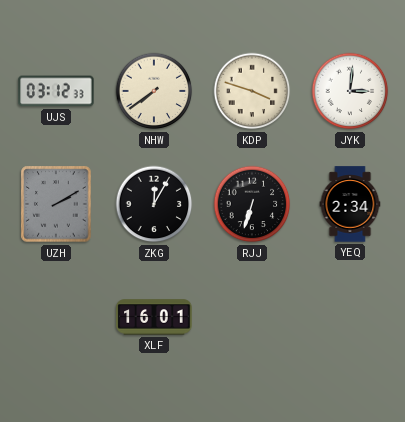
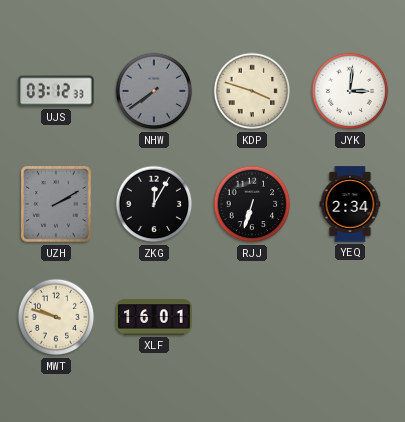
NHW dial: cream -> grey
MWT: none -> 9:48
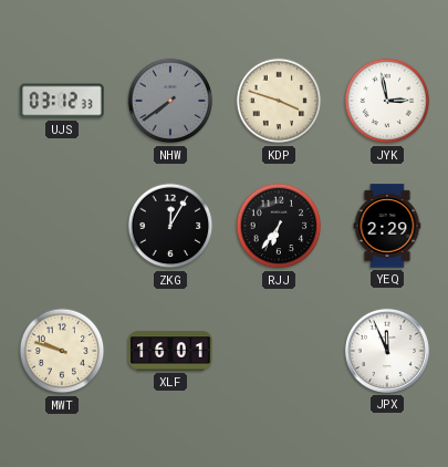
JYK: 3:01 -> 2:58
UZH: 2:10 -> none
RJJ: 6:33 -> 6:36
YEQ: 2:34 -> 2:29
JPX: none -> 11:56
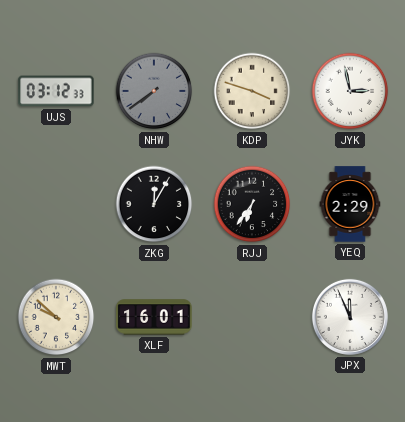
MWT: 9:48 -> 9:52
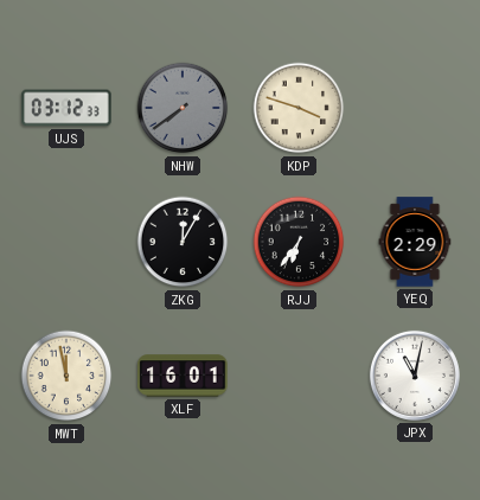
JYK: 2:58 -> none
MWT: 9:52 -> 11:58
JPX: 11:56 -> 11:02
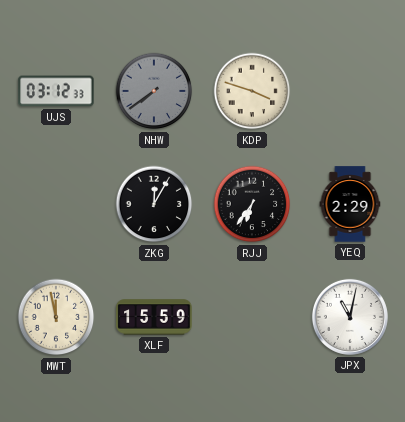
XLF: 16:01 -> 15:59
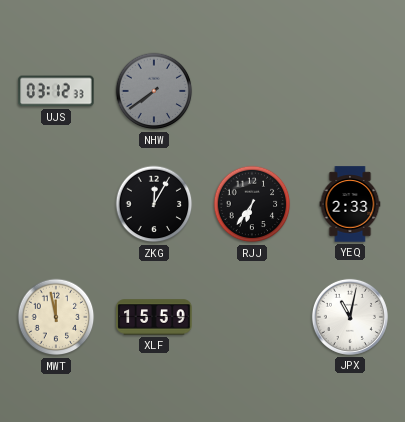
KDP: 3:48 -> none
YEQ: 2:29 -> 2:33
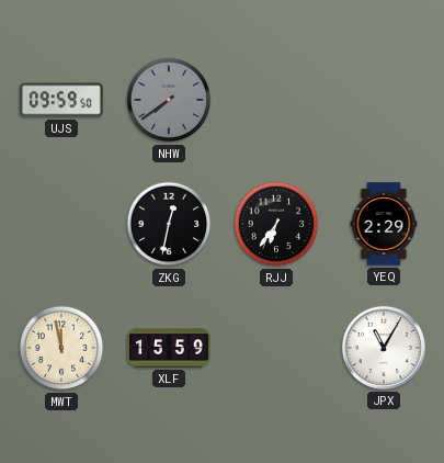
UJS: 03:12 -> 09:59
ZKG: 12:05 -> 12:32
YEQ: 2:33 -> 2:29
JPX: 11:02 -> 11:05
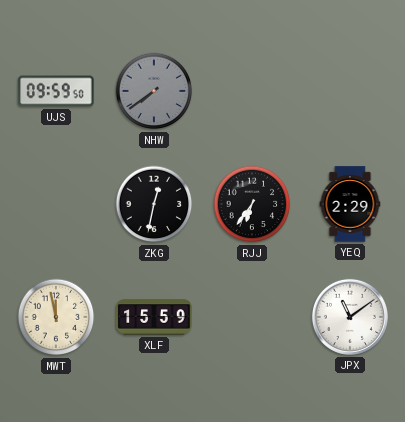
JPX: 11:05 -> 11:09
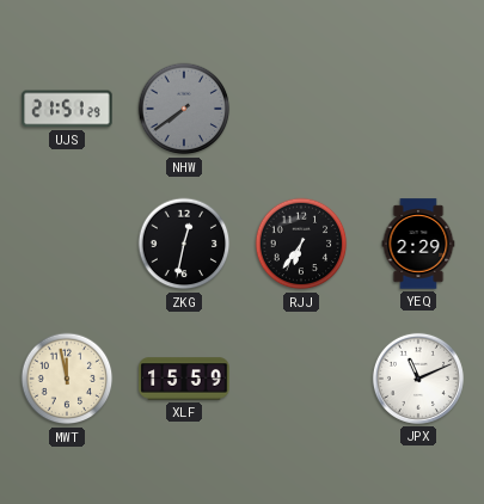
UJS: 09:59 -> 21:51
JPX: 11:09 -> 11:11
